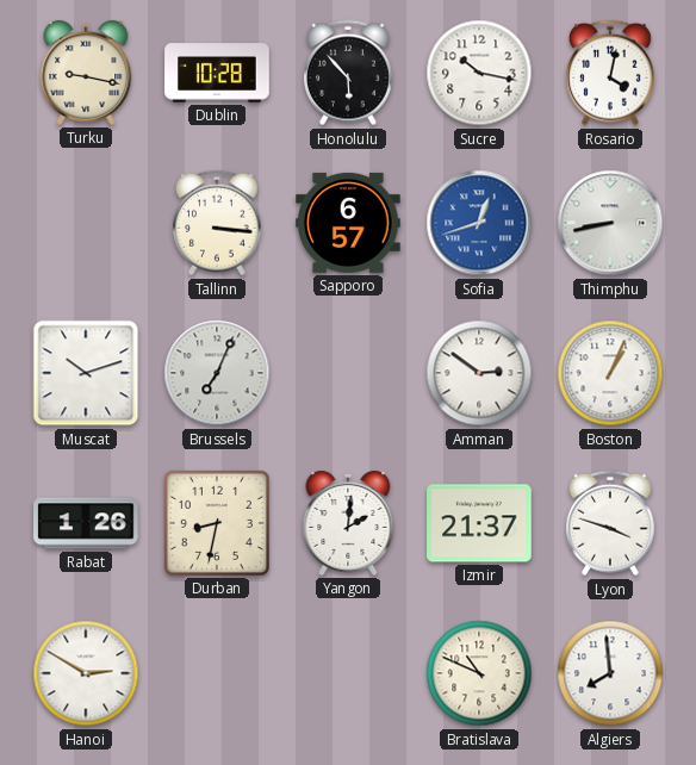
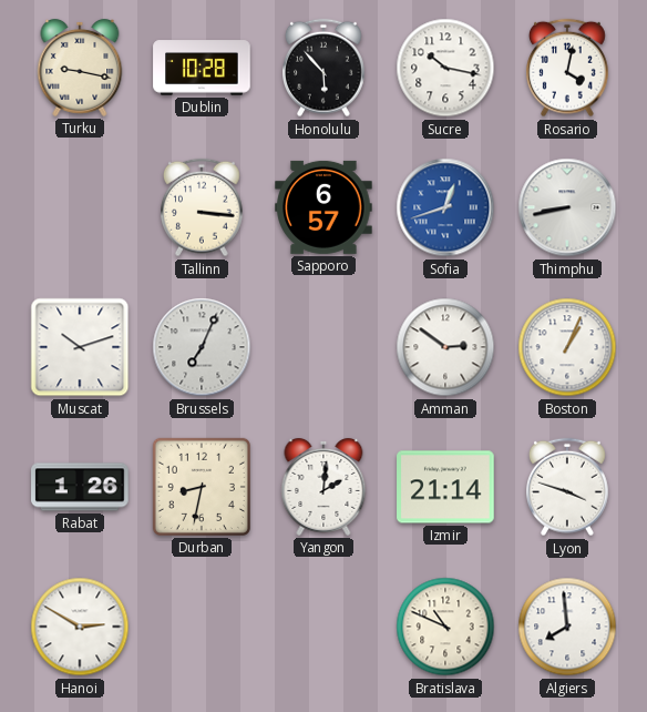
Izmir: 21:37 -> 21:14
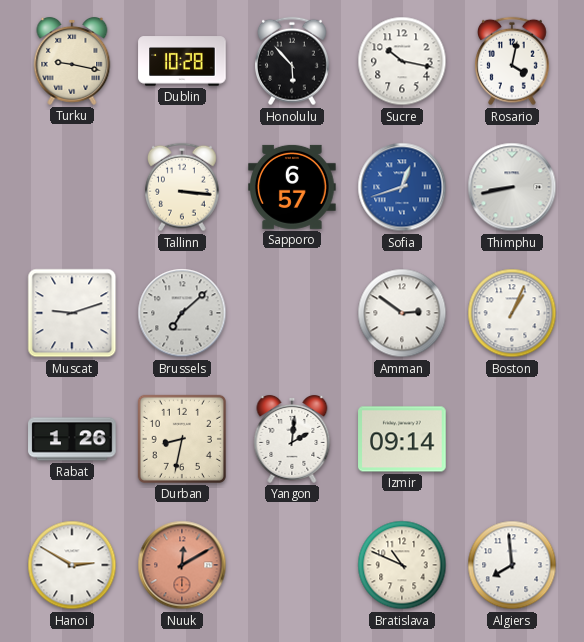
Muscat: 10:12 -> 9:12
Brussels: 7:04 -> 7:08
Izmir: 21:14 -> 09:14
Lyon: 3:48 -> none
Nuuk: none -> 12:10
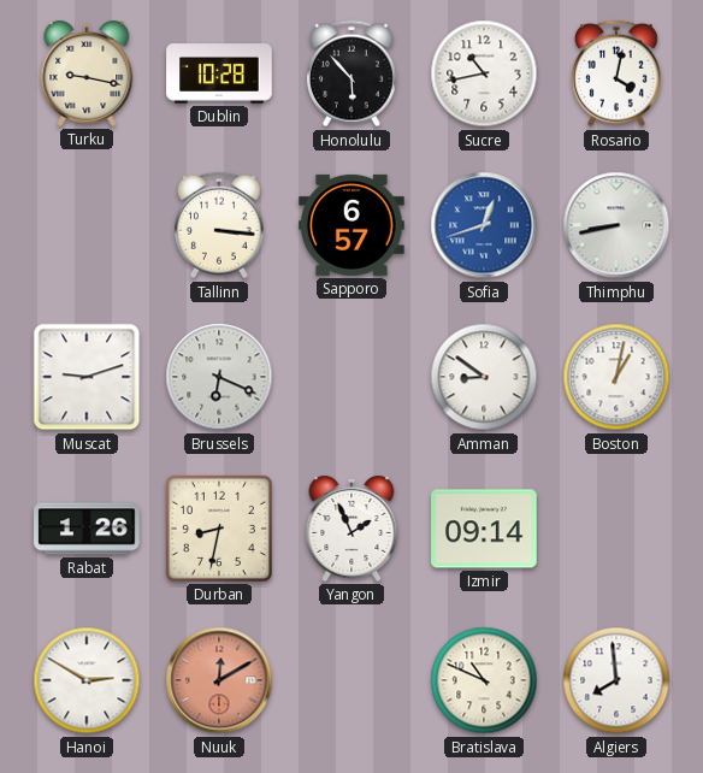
Sucre: 10:17 -> 10:43
Brussels: 7:08 -> 6:19
Amman: 2:51 -> 8:51
Boston: 1:04 -> 1:02
Yangon: 2:01 -> 1:56
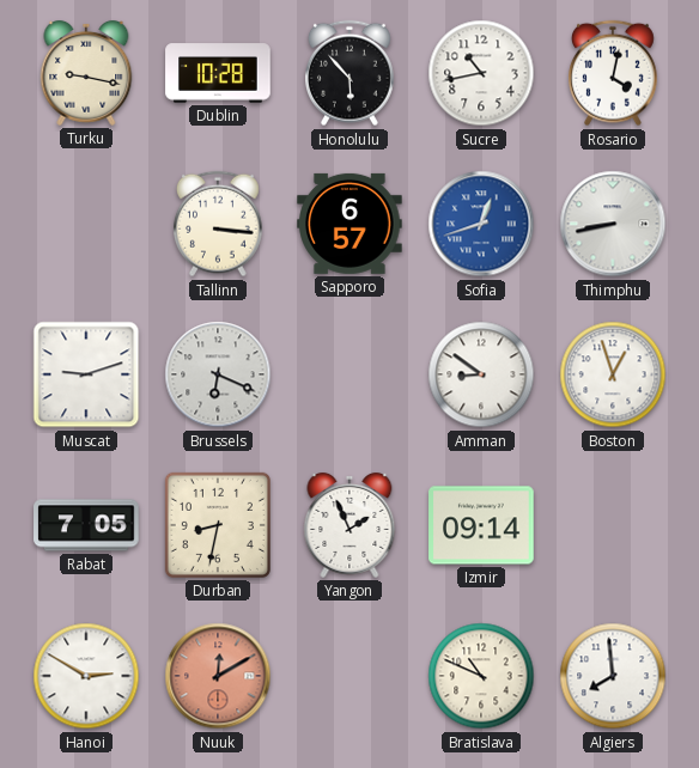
Boston: 1:02 -> 12:57
Rabat: 1:26 -> 7:05
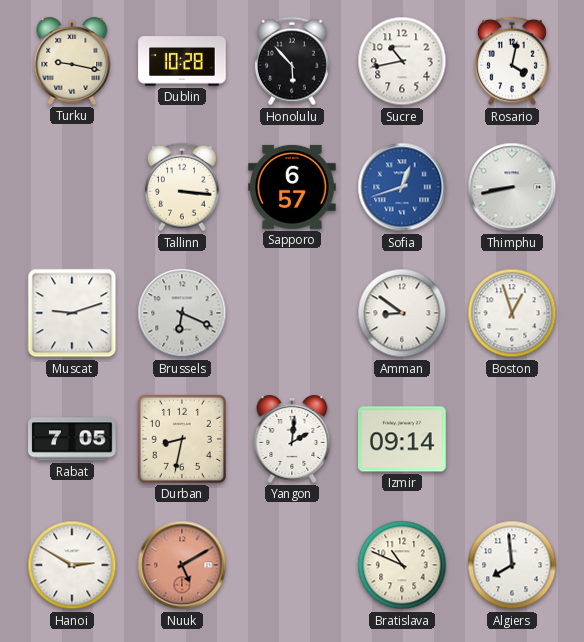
Yangon: 1:56 -> 2:01
Nuuk: 12:10 -> 5:10
